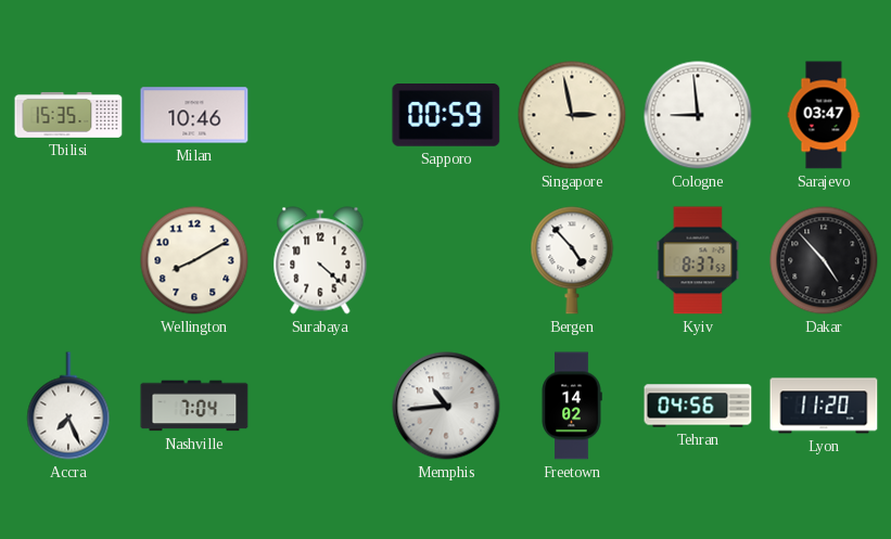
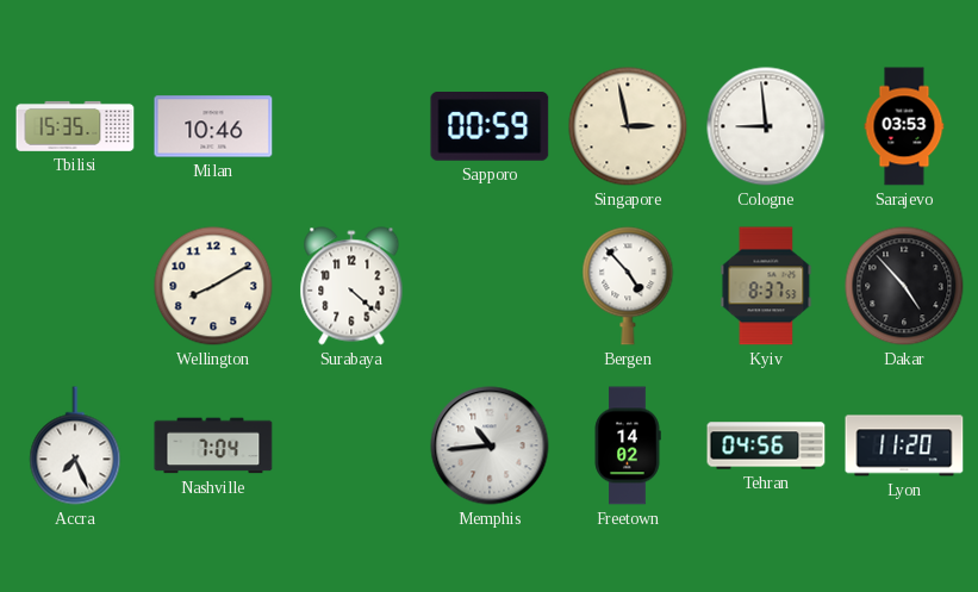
Sarajevo: 03:47 -> 03:53
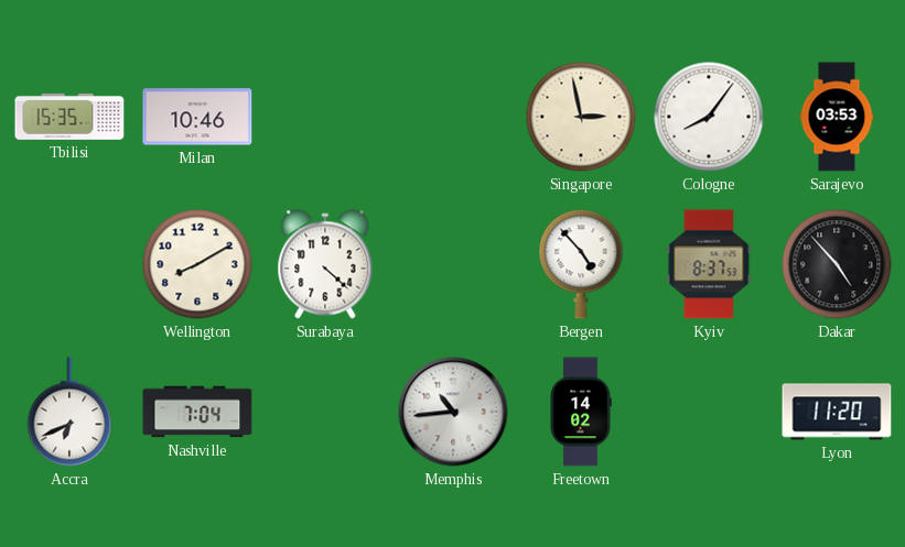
Sapporo: 00:59 -> none
Cologne: 8:59 -> 8:06
Accra: 7:26 -> 6:41
Tehran: 04:56 -> none
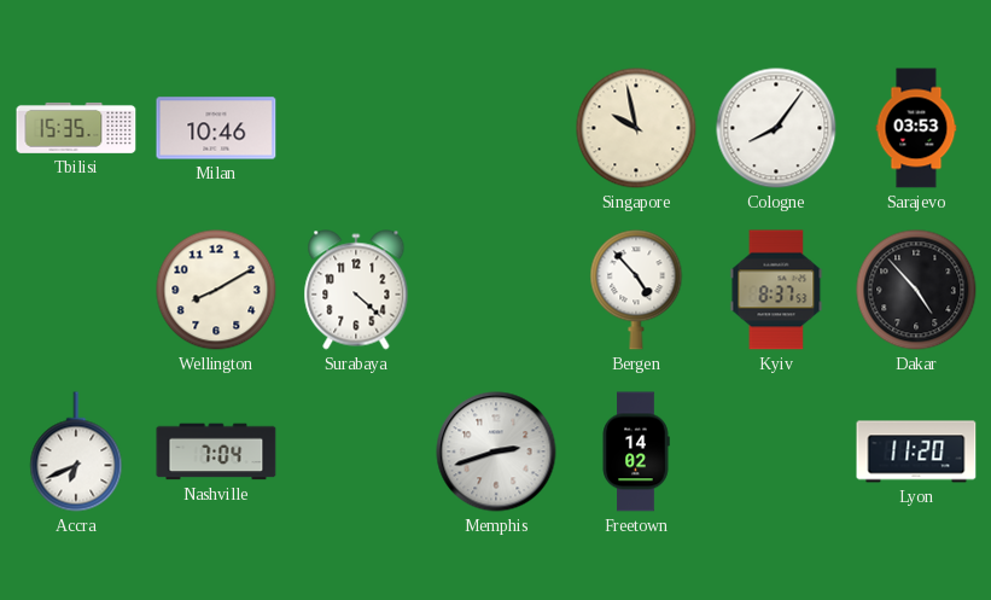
Singapore: 2:58 -> 9:58
Memphis: 10:44 -> 2:42
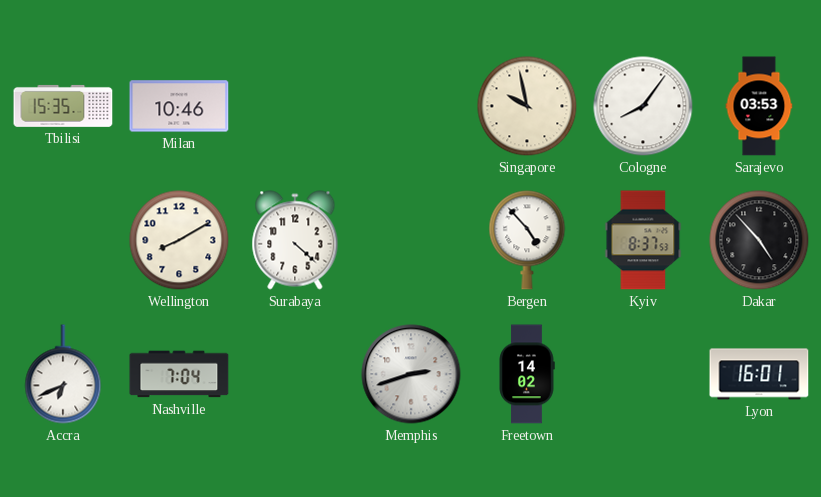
Lyon: 11:20 -> 16:01
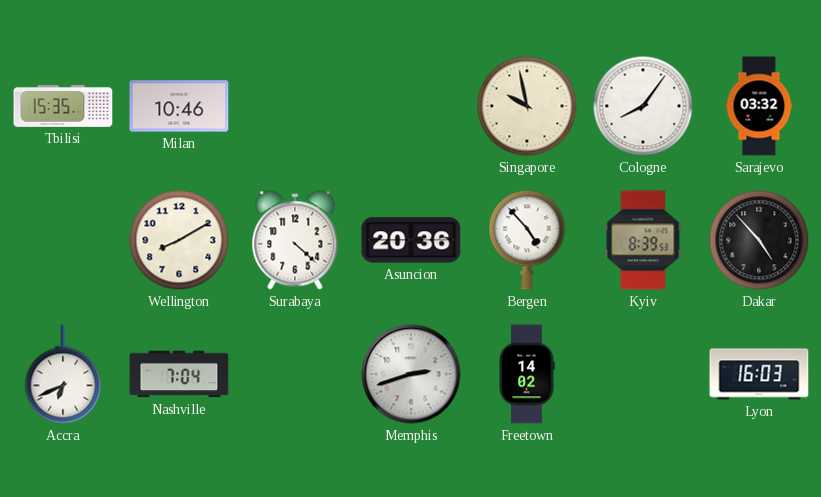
Sarajevo: 03:53 -> 03:32
Asuncion: none -> 20:36
Kyiv: 8:37 -> 8:39
Lyon: 16:01 -> 16:03
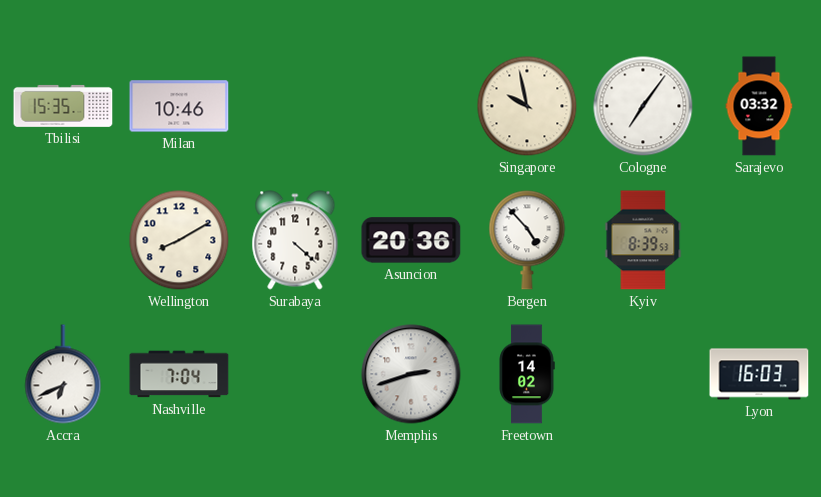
Cologne: 8:06 -> 7:06
Dakar: 4:53 -> none
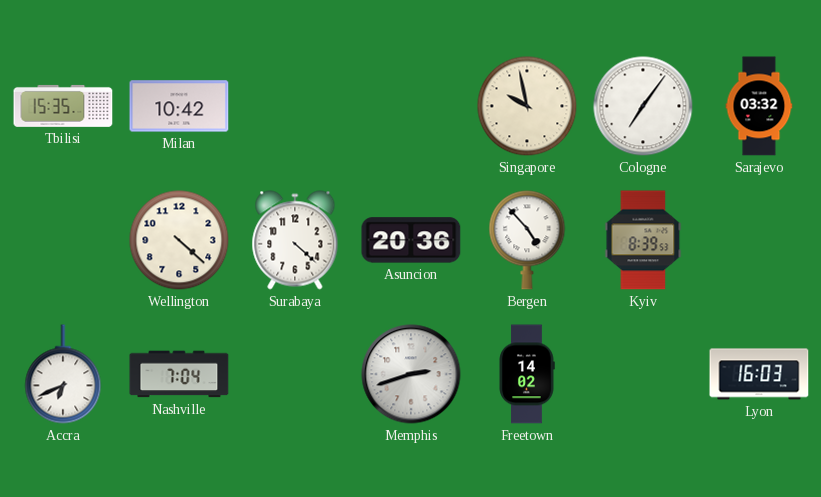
Milan: 10:46 -> 10:42
Wellington: 8:10 -> 4:22
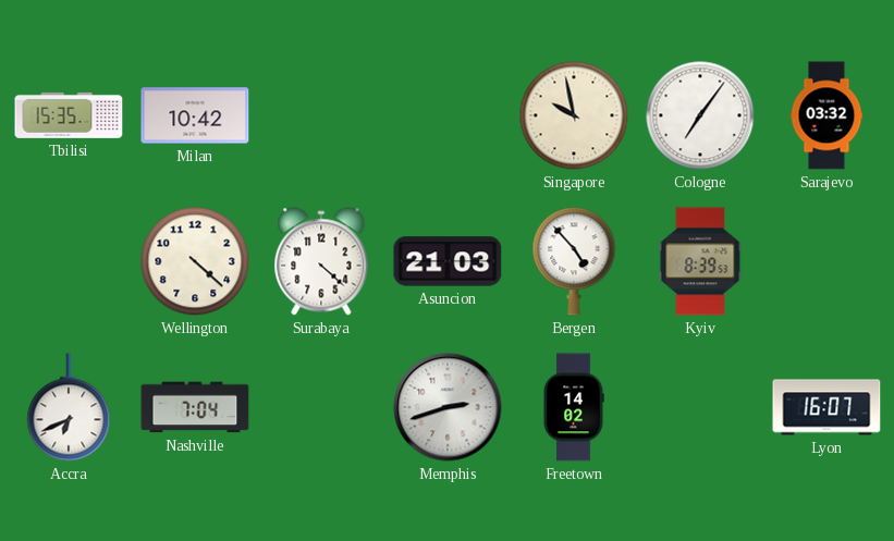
Asuncion: 20:36 -> 21:03
Lyon: 16:03 -> 16:07
